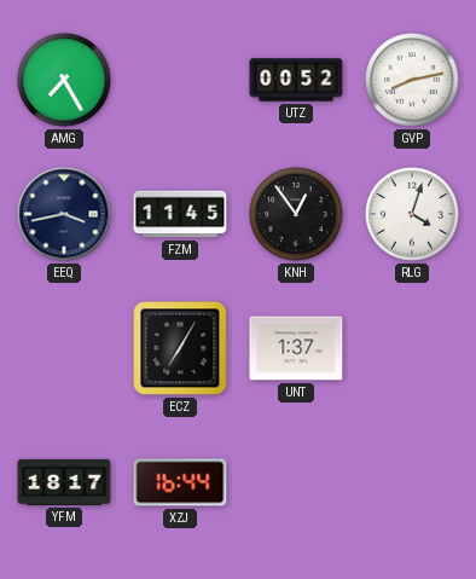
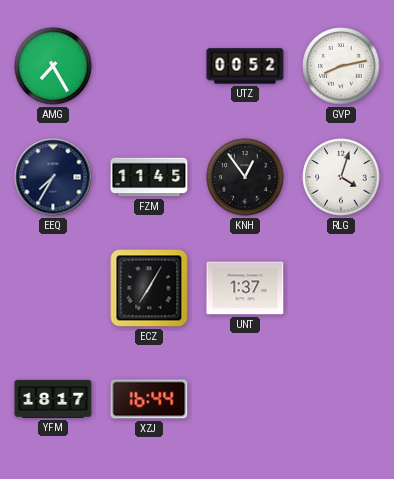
EEQ: 3:43 -> 7:35
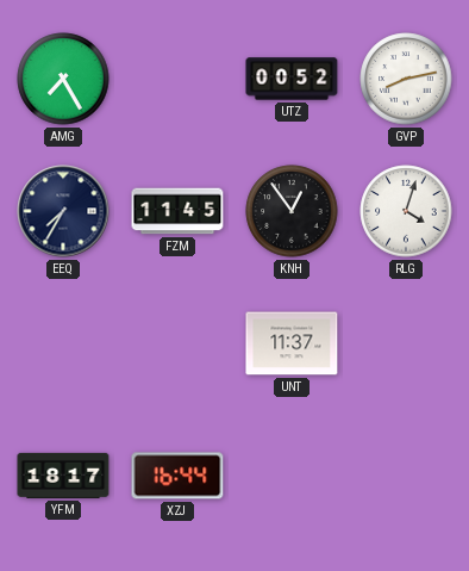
ECZ: 7:05 -> none
UNT: 1:37 -> 11:37
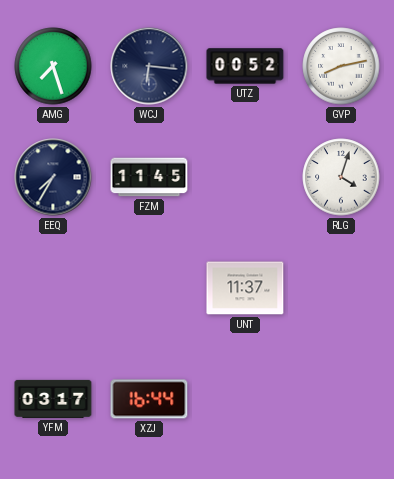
AMG: 7:25 -> 7:27
WCJ: none -> 6:16
KNH: 12:54 -> none
YFM: 18:17 -> 03:17
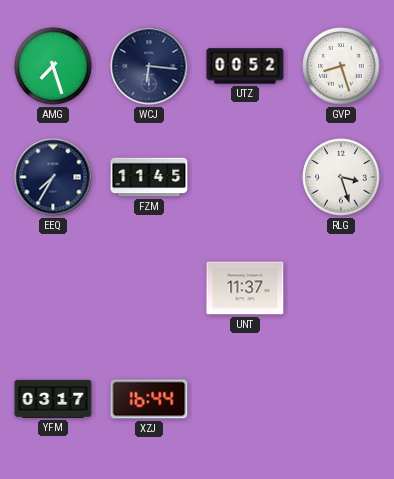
GVP: 8:13 -> 8:27
RLG: 4:03 -> 3:27
